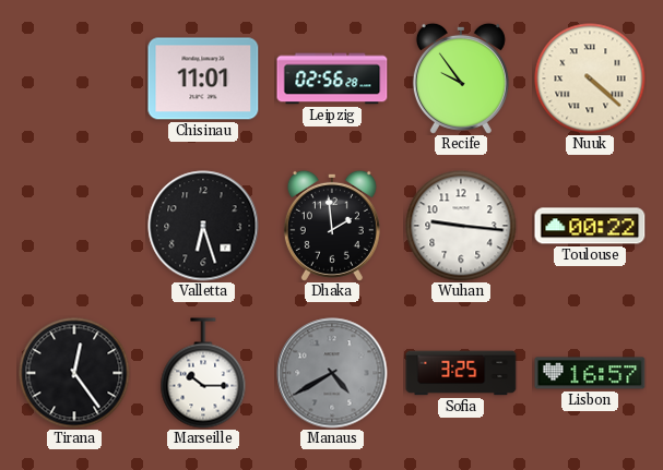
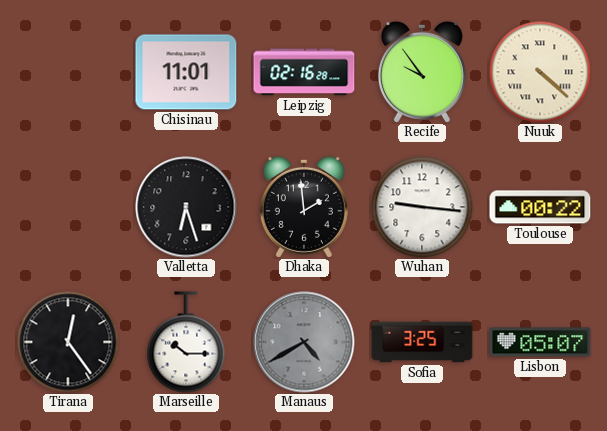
Leipzig: 02:56 -> 02:16
Lisbon: 16:57 -> 05:07
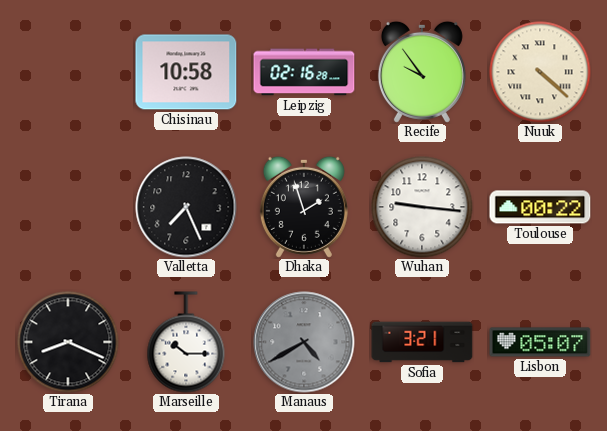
Chisinau: 11:01 -> 10:58
Valletta: 6:27 -> 7:26
Dhaka: 1:59 -> 1:57
Tirana: 12:24 -> 8:19
Sofia: 3:25 -> 3:21
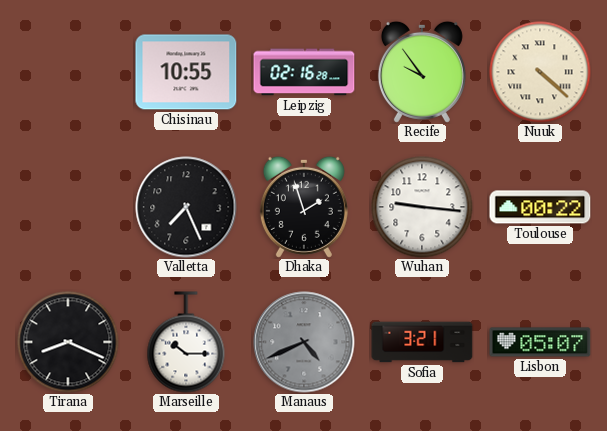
Chisinau: 10:58 -> 10:55
Manaus: 4:40 -> 4:41
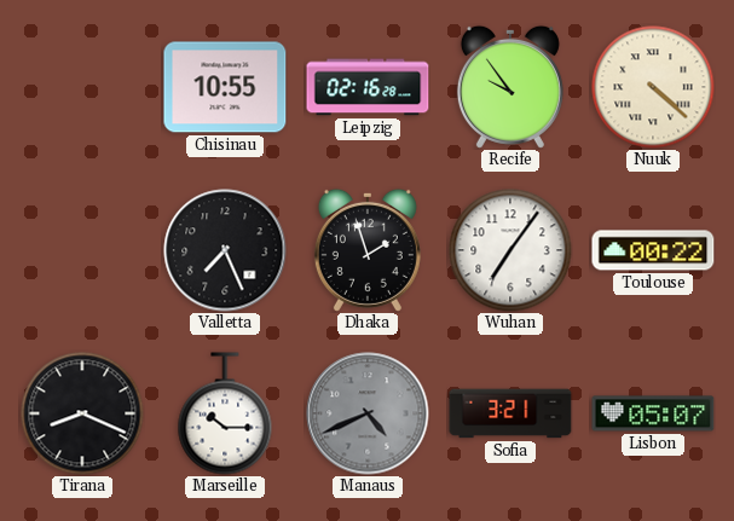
Wuhan: 9:16 -> 7:06
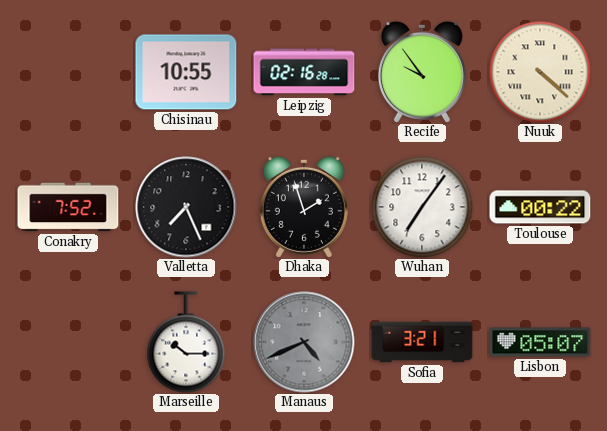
Conakry: none -> 7:52
Tirana: 8:19 -> none
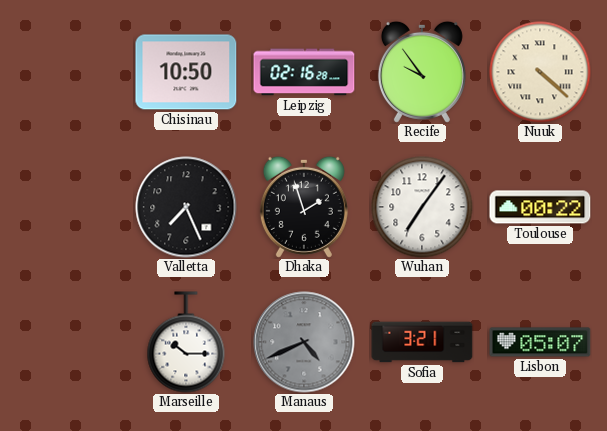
Chisinau: 10:55 -> 10:50
Conakry: 7:52 -> none
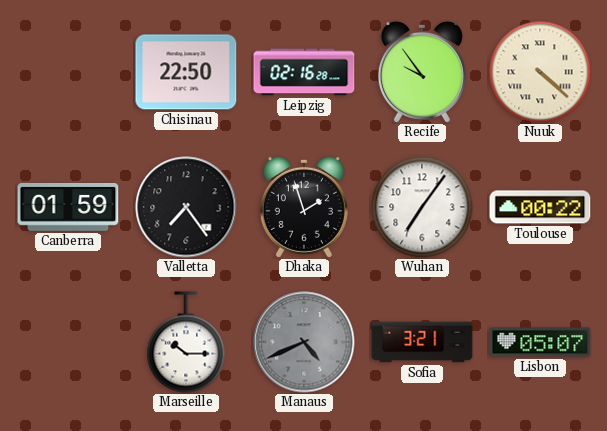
Chisinau: 10:50 -> 22:50
Canberra: none -> 01:59
Valletta: 7:26 -> 7:24
